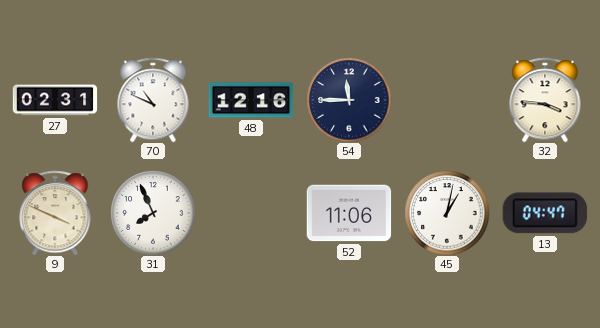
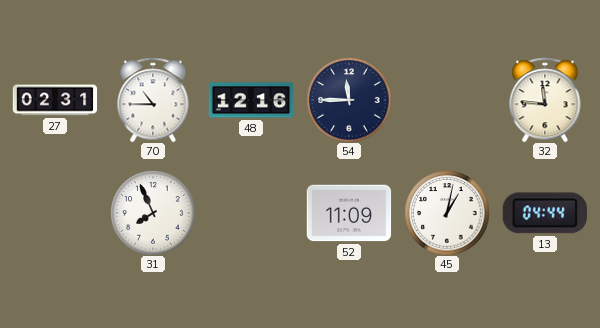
70: 10:49 -> 10:45
32: 3:46 -> 11:46
9: 3:49 -> none
52: 11:06 -> 11:09
13: 04:47 -> 04:44
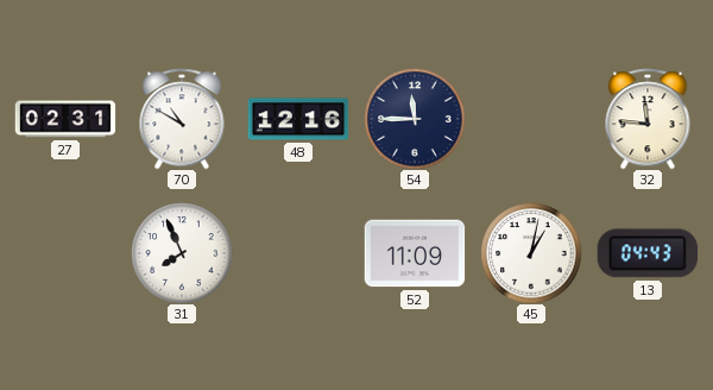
70: 10:45 -> 10:50
13: 04:44 -> 04:43
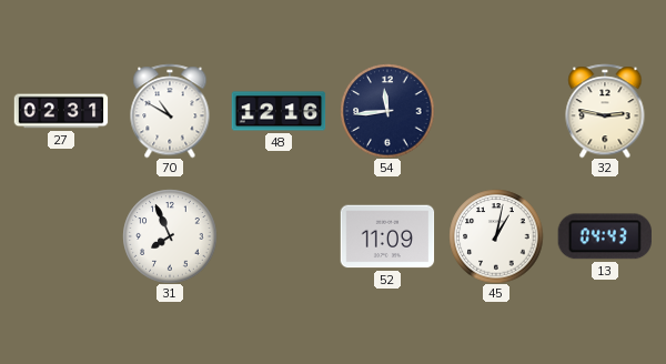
54: 11:45 -> 11:44
32: 11:46 -> 2:47
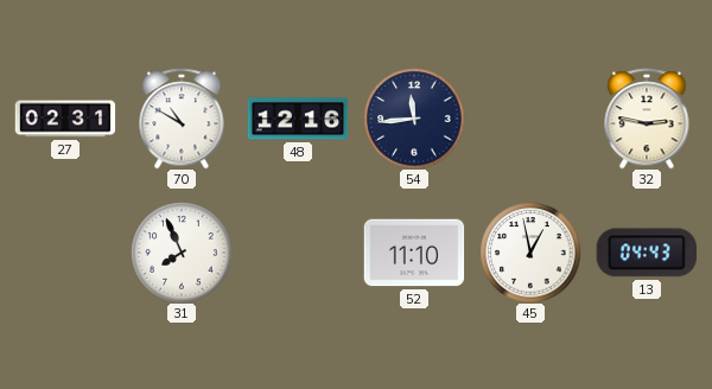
52: 11:09 -> 11:10
45: 1:02 -> 12:58
